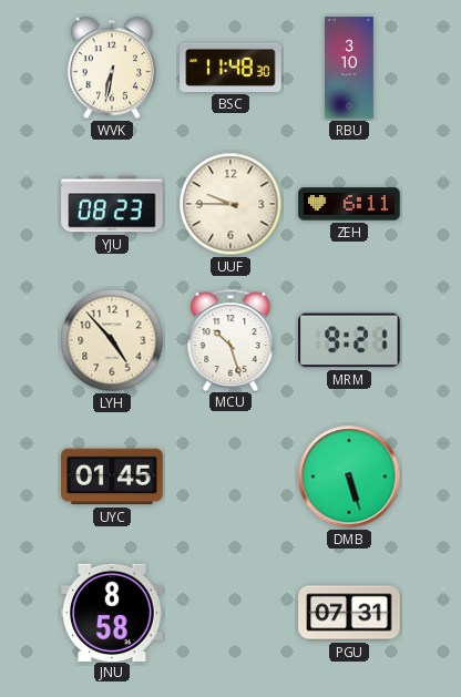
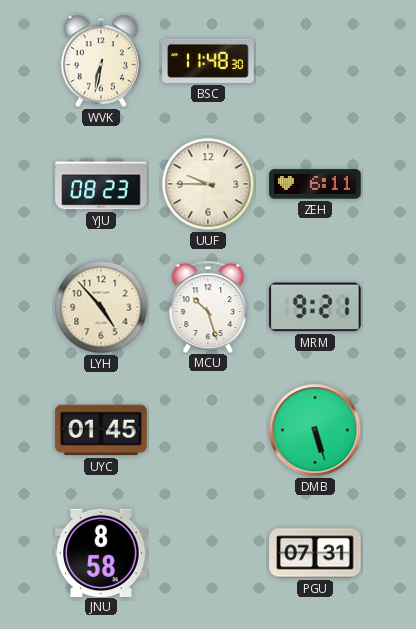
RBU: 3:10 -> none
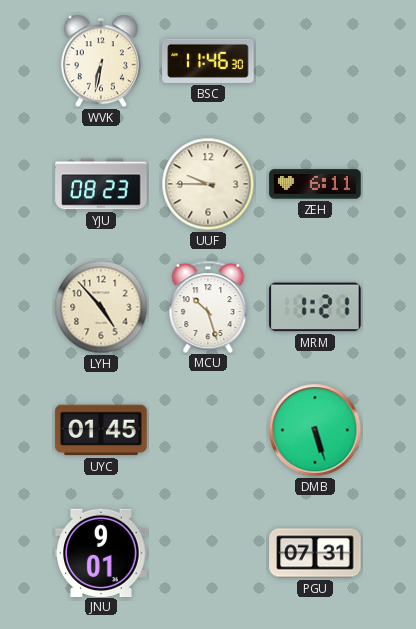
BSC: 11:48 -> 11:46
MRM: 9:21 -> 1:21
JNU: 8:58 -> 9:01
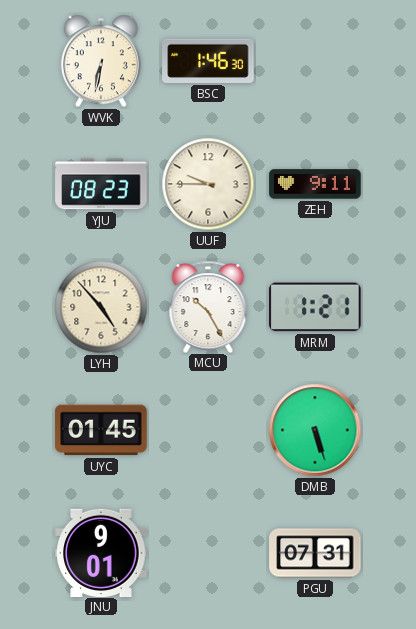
BSC: 11:46 -> 1:46
ZEH: 6:11 -> 9:11
MCU: 10:27 -> 10:25
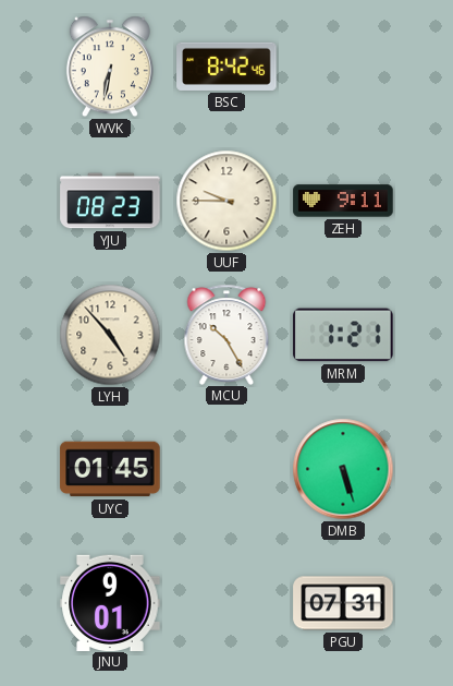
BSC: 1:46 -> 8:42
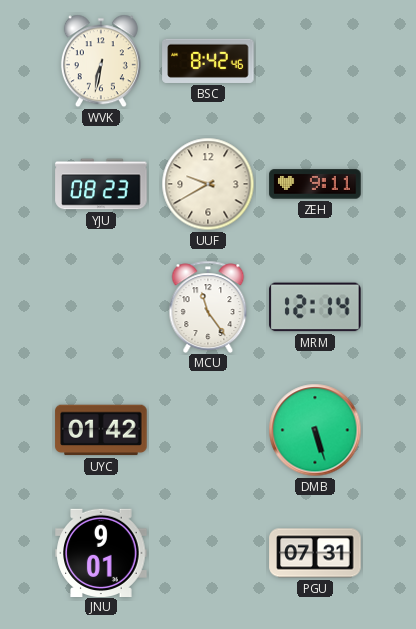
UUF: 9:45 -> 9:40
LYH: 4:53 -> none
MCU: 10:25 -> 11:24
MRM: 1:21 -> 12:14
UYC: 01:45 -> 01:42
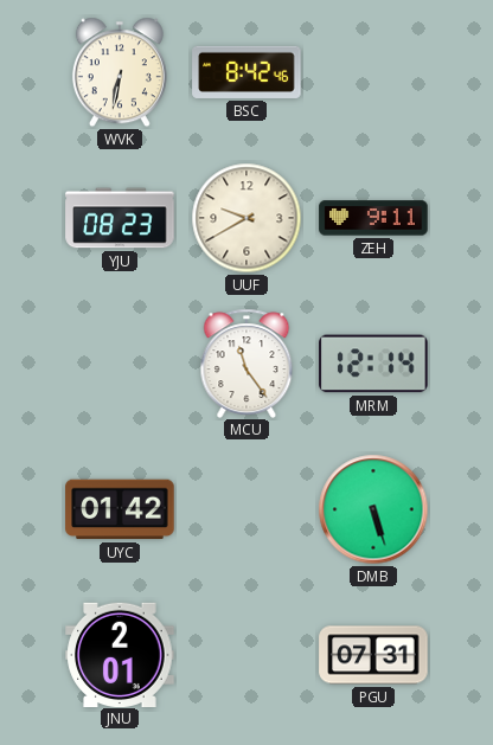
JNU: 9:01 -> 2:01
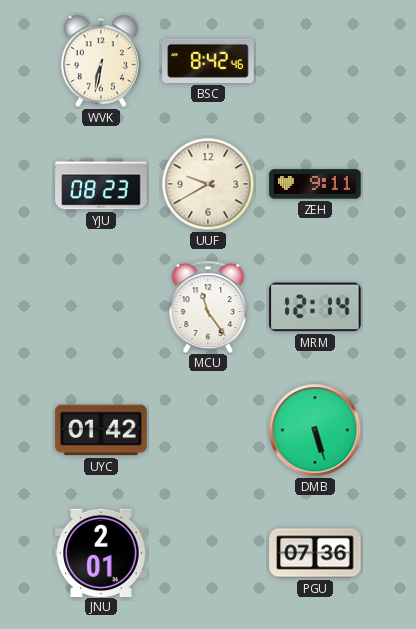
PGU: 07:31 -> 07:36
